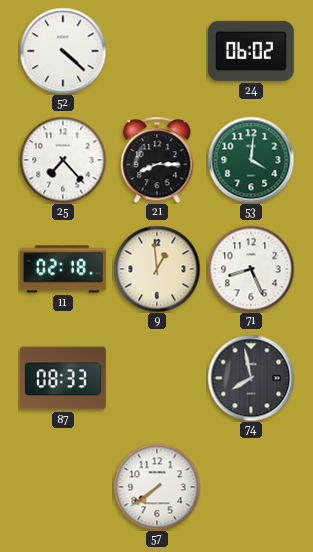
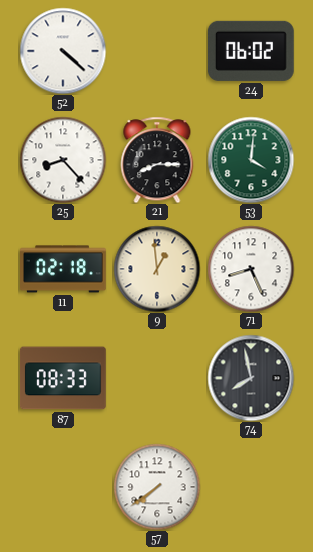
25: 7:23 -> 8:23
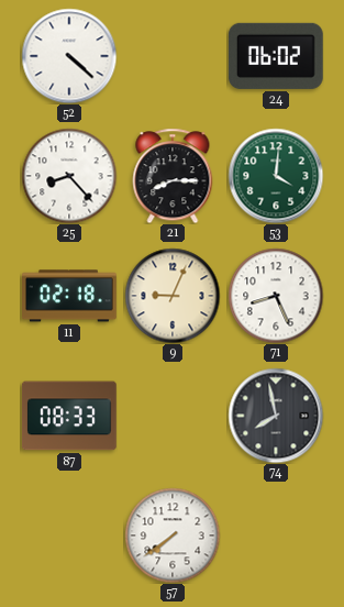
9: 12:59 -> 9:04
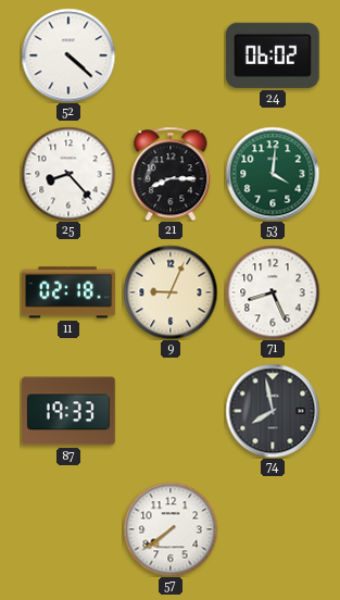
87: 08:33 -> 19:33
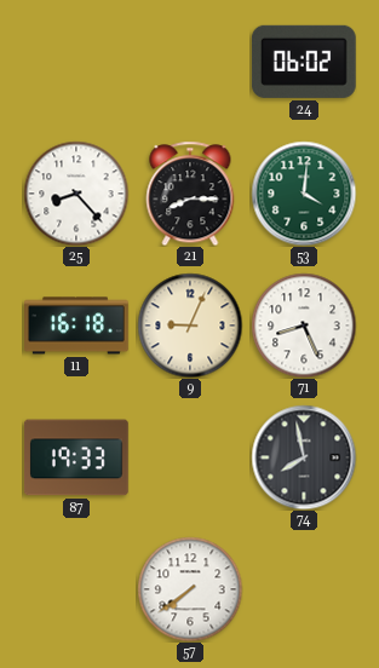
52: 4:22 -> none
11: 02:18 -> 16:18
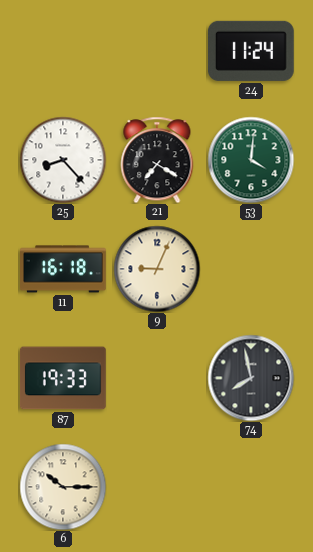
24: 06:02 -> 11:24
21: 8:15 -> 7:20
71: 8:26 -> none
6: none -> 10:15
57: 7:39 -> none
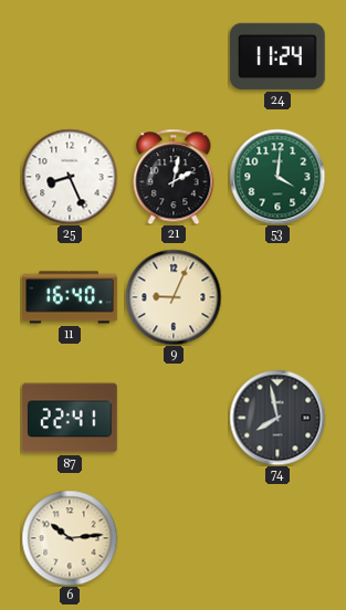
25: 8:23 -> 8:26
21: 7:20 -> 2:02
11: 16:18 -> 16:40
87: 19:33 -> 22:41
6: 10:15 -> 10:14
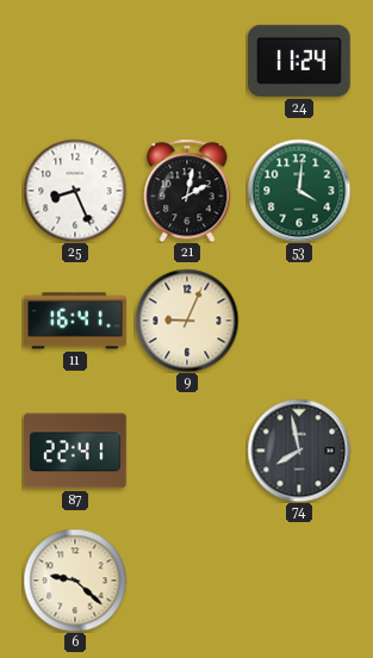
11: 16:40 -> 16:41
6: 10:14 -> 9:22
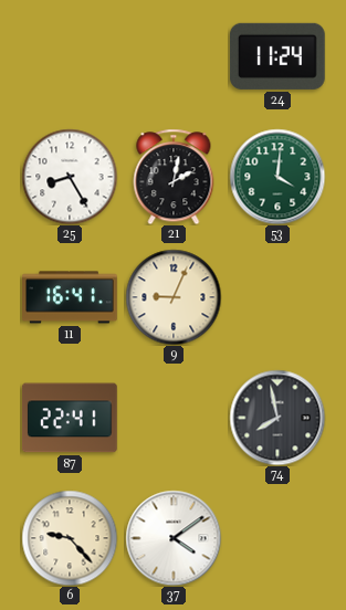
25: 8:26 -> 8:25
6: 9:22 -> 9:23
37: none -> 4:09
